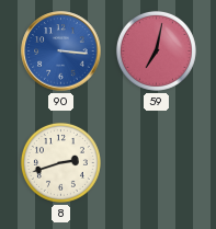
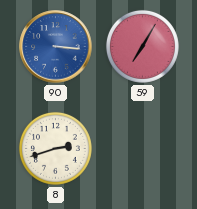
59: 7:02 -> 7:05
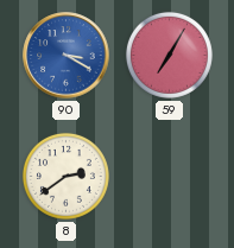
90: 3:16 -> 3:20
8: 2:42 -> 2:39
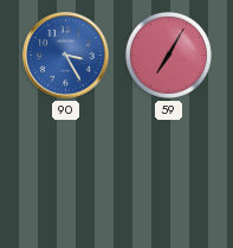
90: 3:20 -> 3:25
8: 2:39 -> none
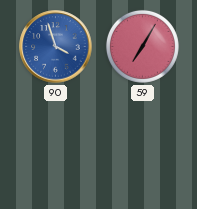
90: 3:25 -> 3:57
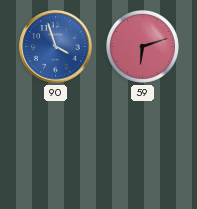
59: 7:05 -> 6:12
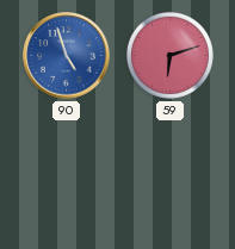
90: 3:57 -> 4:57
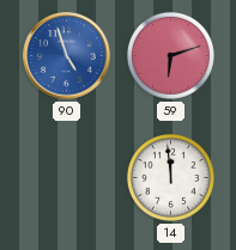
14: none -> 11:59
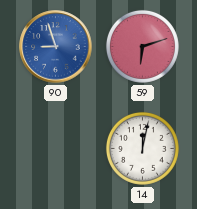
90: 4:57 -> 8:57
14: 11:59 -> 12:02
